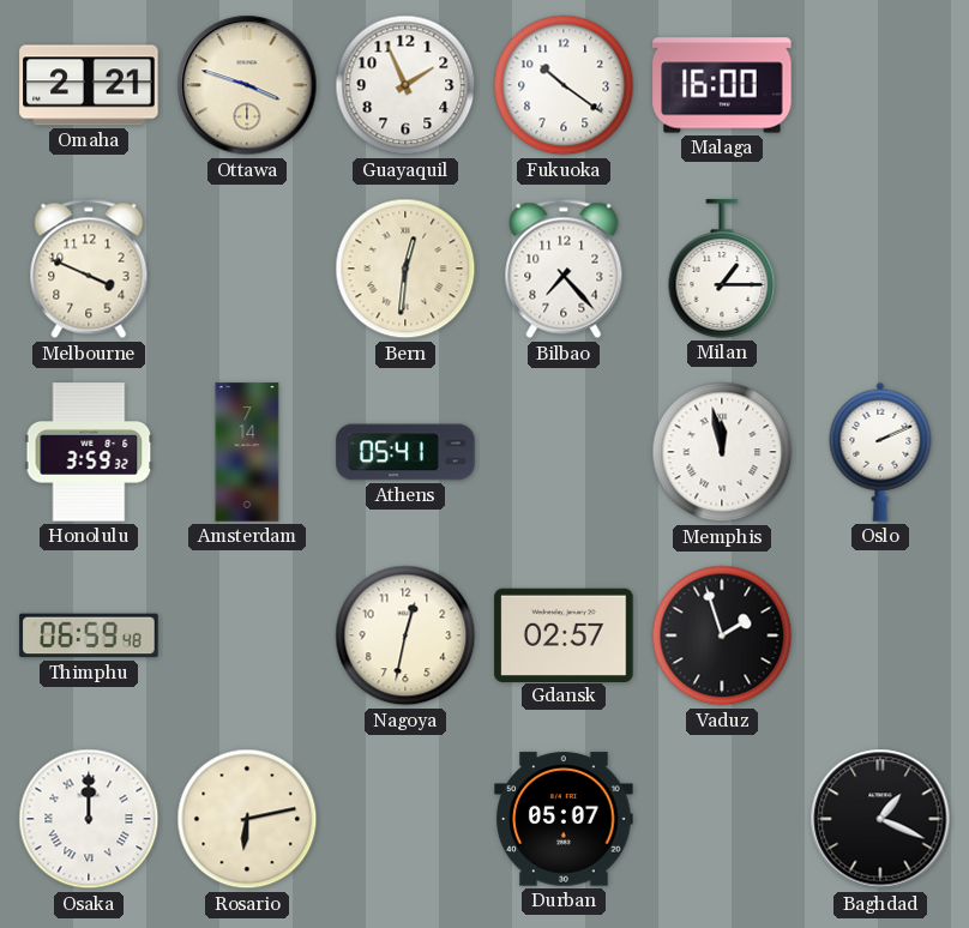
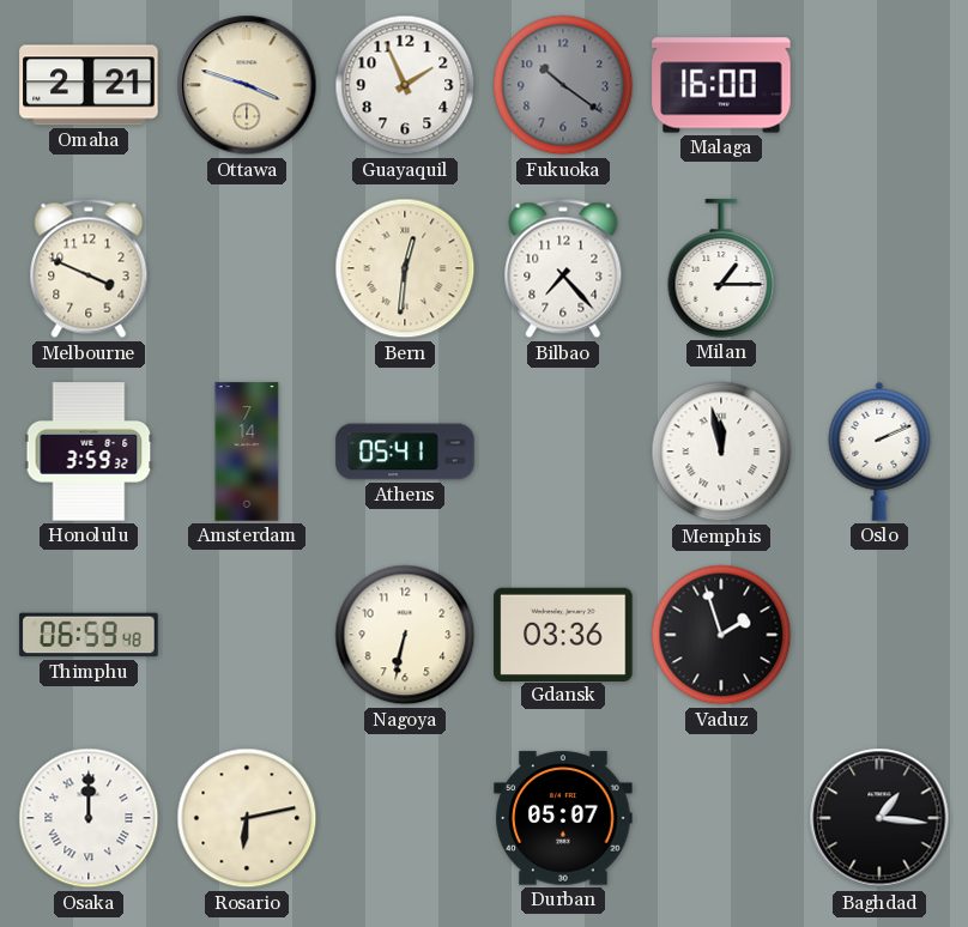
Fukuoka dial: white -> grey
Nagoya: 12:32 -> 6:32
Gdansk: 02:57 -> 03:36
Baghdad: 1:19 -> 1:16
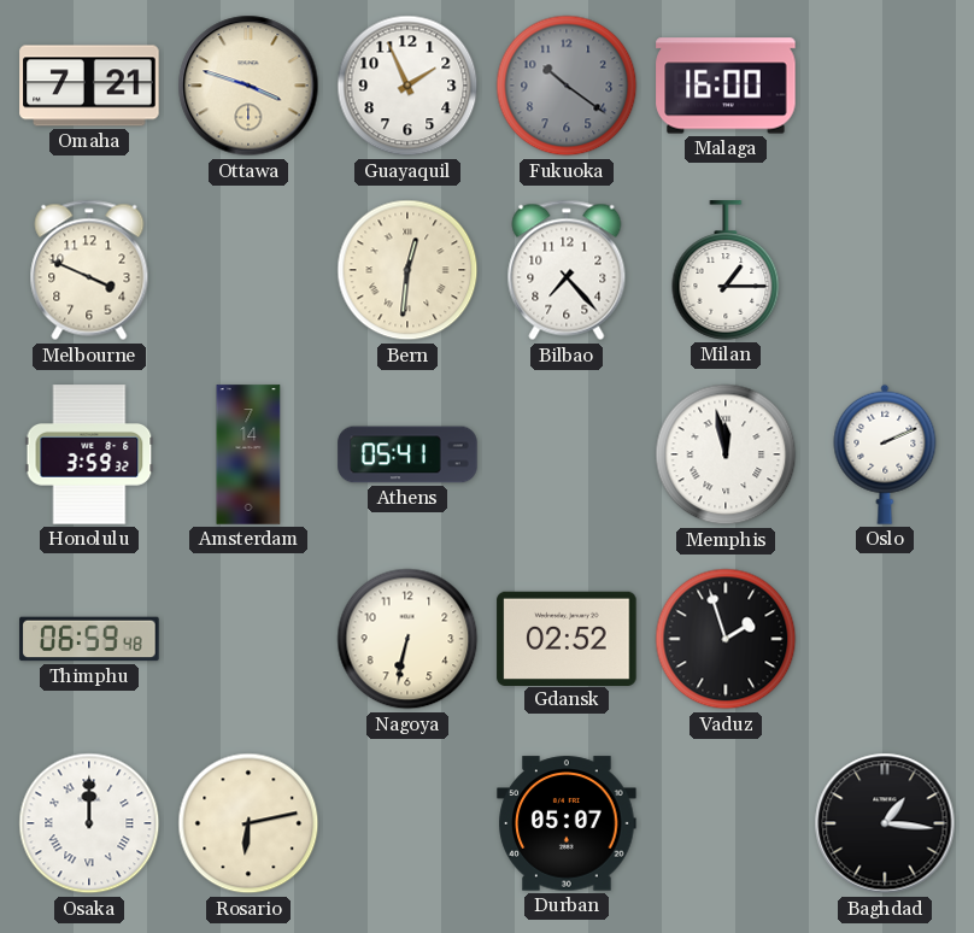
Omaha: 2:21 -> 7:21
Gdansk: 03:36 -> 02:52
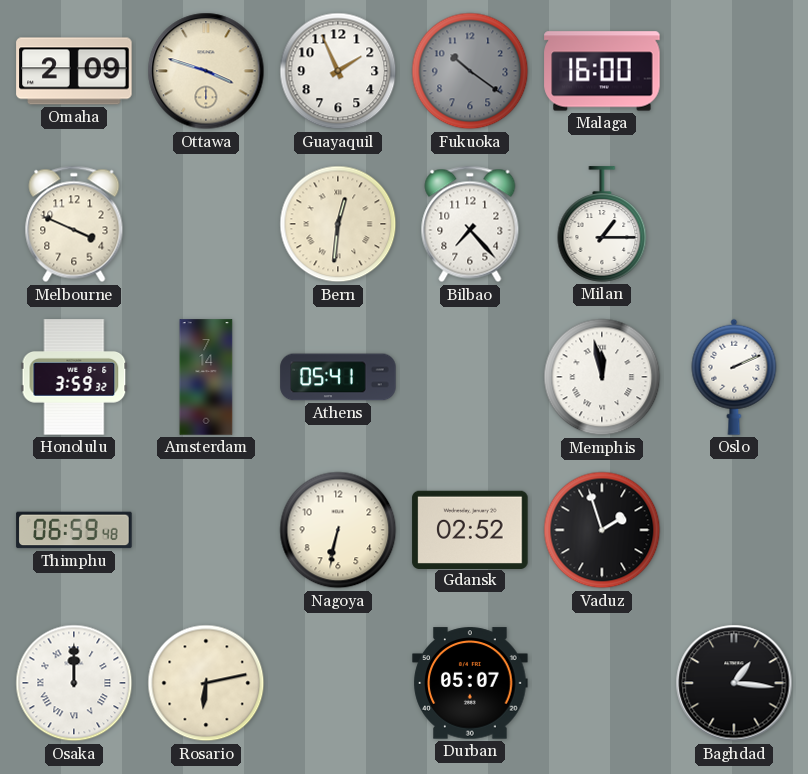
Omaha: 7:21 -> 2:09
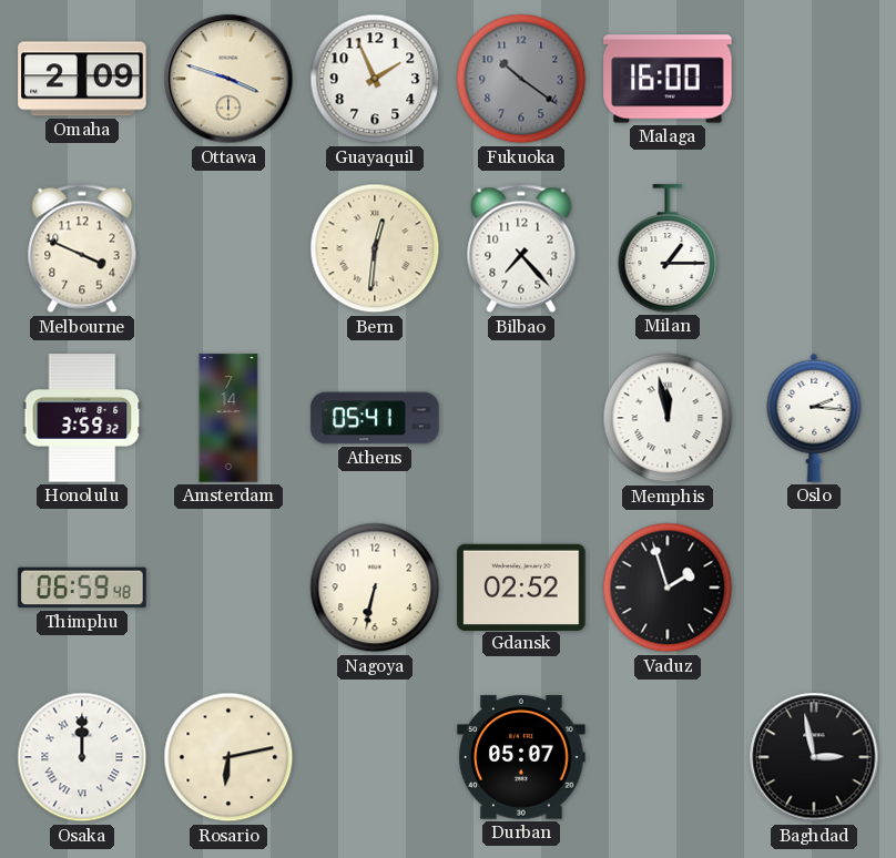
Oslo: 2:11 -> 2:16
Baghdad: 1:16 -> 2:58
